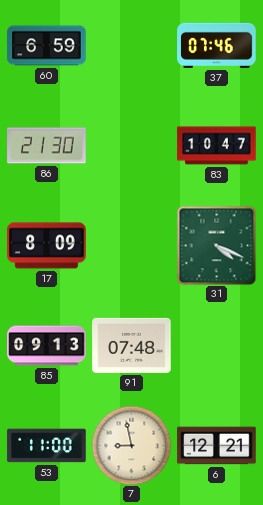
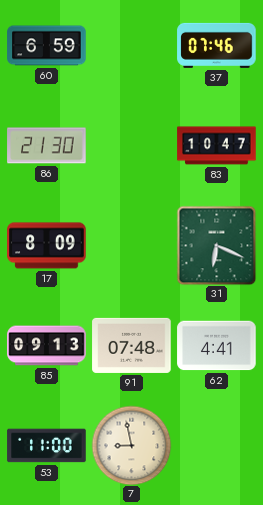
31: 4:19 -> 6:19
62: none -> 4:41
6: 12:21 -> none
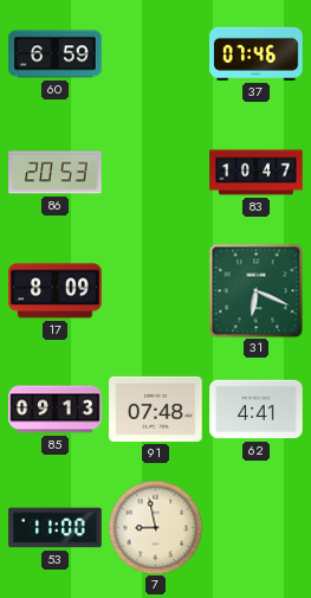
86: 21:30 -> 20:53
